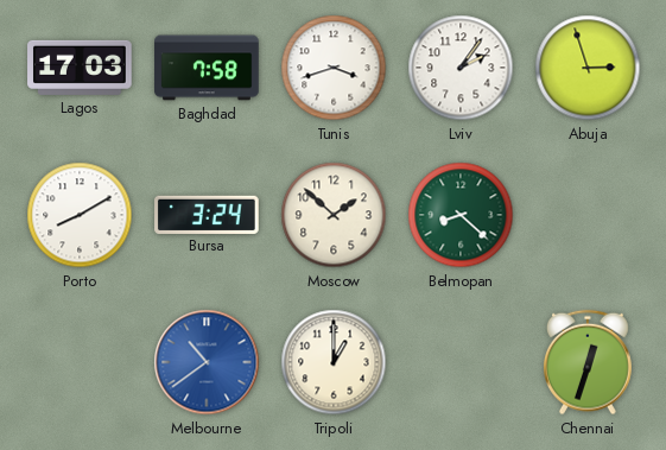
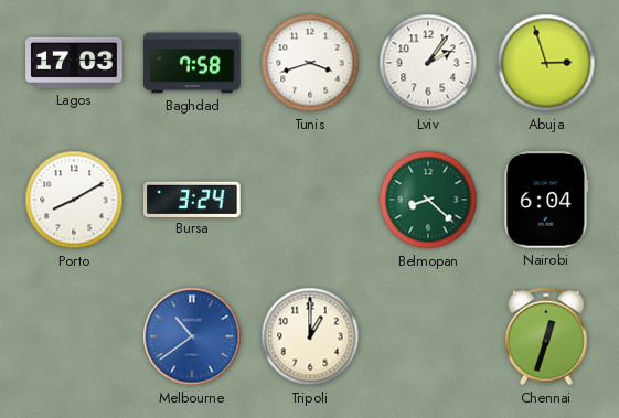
Moscow: 1:52 -> none
Nairobi: none -> 6:04
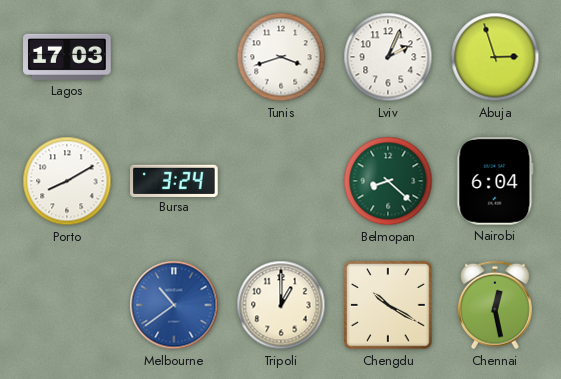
Baghdad: 7:58 -> none
Lviv: 2:06 -> 2:04
Chengdu: none -> 10:20
Chennai: 12:33 -> 12:28
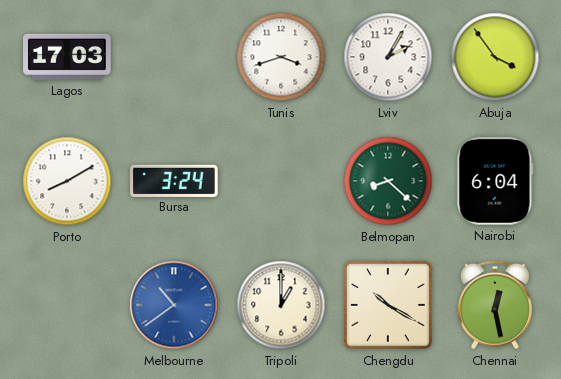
Lviv: 2:04 -> 2:05
Abuja: 2:57 -> 3:54
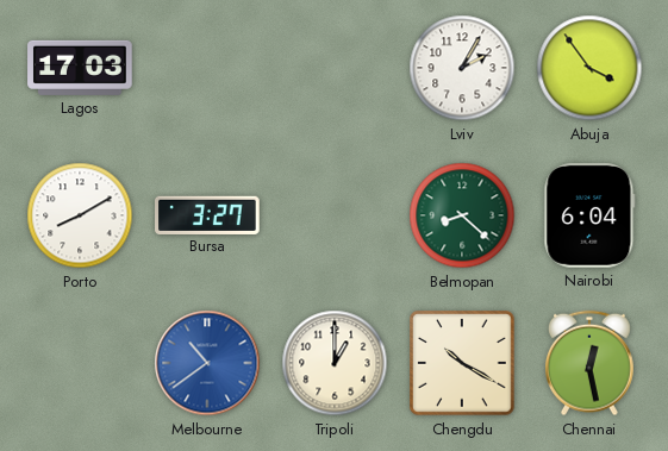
Tunis: 3:42 -> none
Bursa: 3:24 -> 3:27
